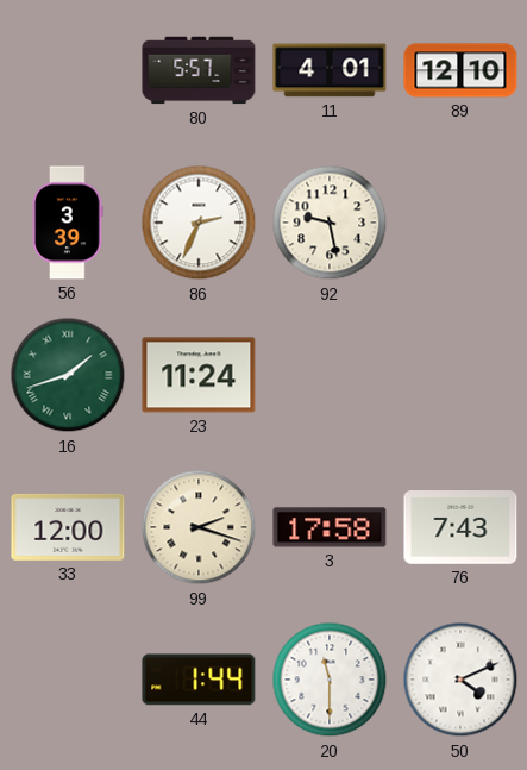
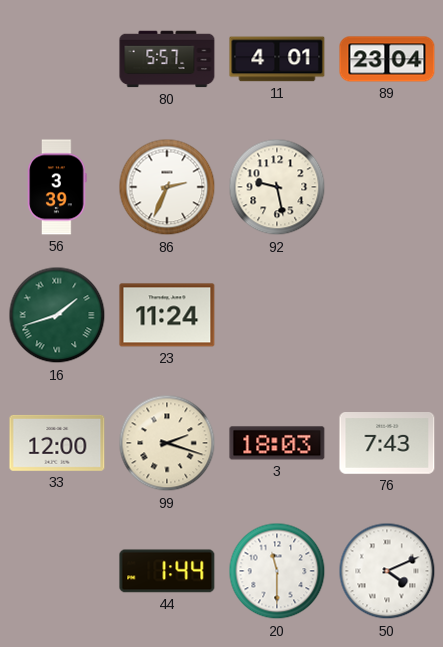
89: 12:10 -> 23:04
3: 17:58 -> 18:03
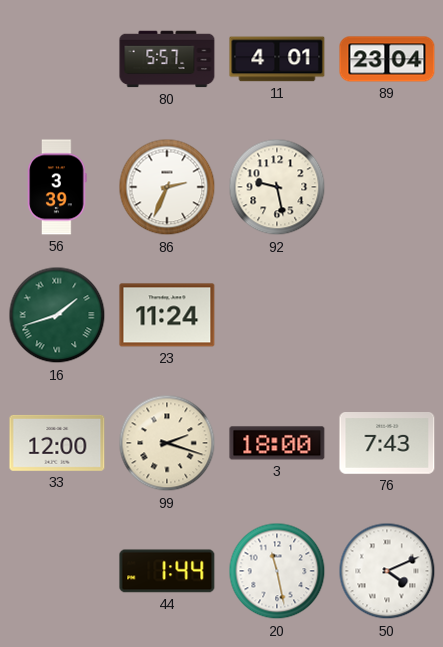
3: 18:03 -> 18:00
20: 11:30 -> 11:28
